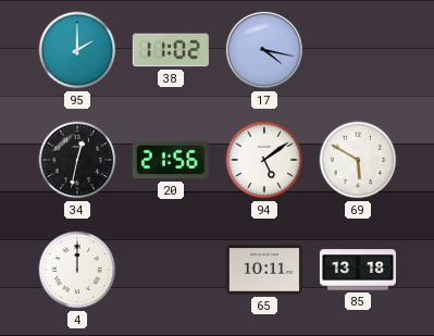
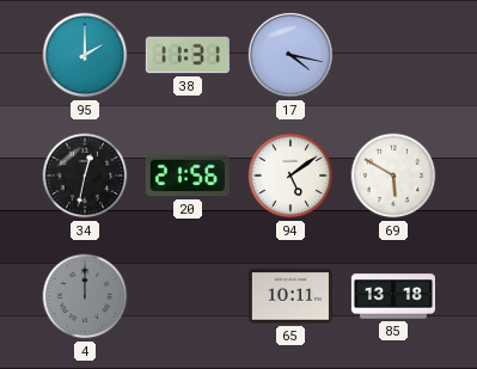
38: 11:02 -> 11:31
4 dial: white -> grey
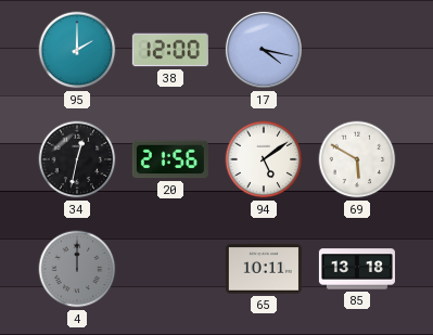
38: 11:31 -> 12:00
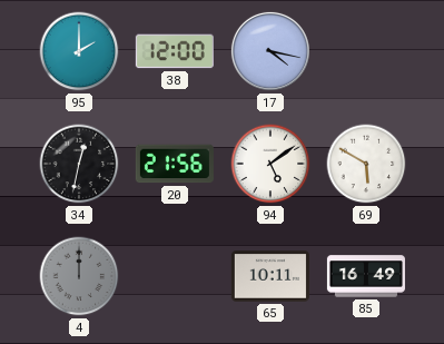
85: 13:18 -> 16:49
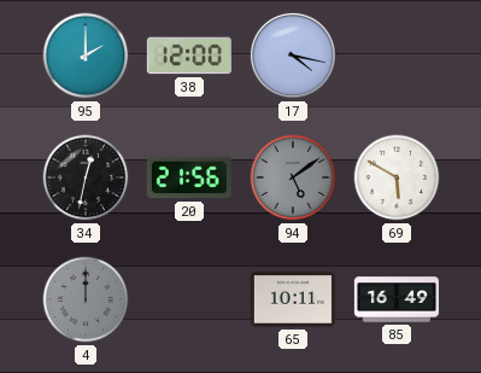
94 dial: white -> grey
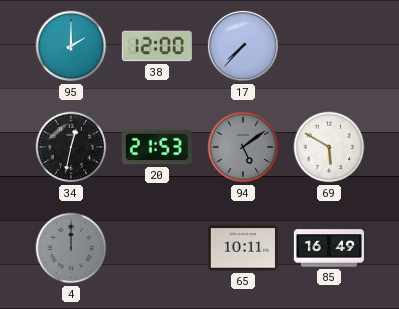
17: 4:17 -> 7:37
20: 21:56 -> 21:53
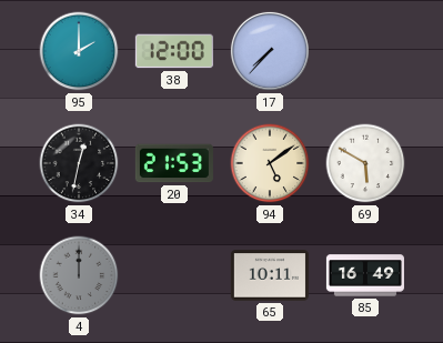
94 dial: grey -> cream
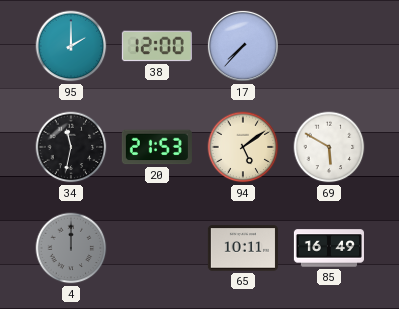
34: 12:32 -> 11:32
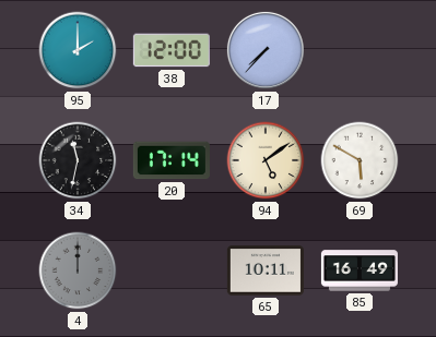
20: 21:53 -> 17:14
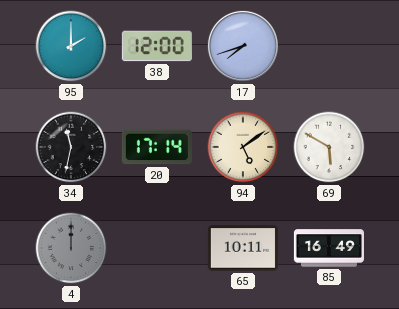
17: 7:37 -> 7:42
